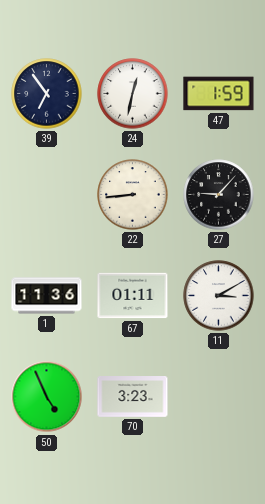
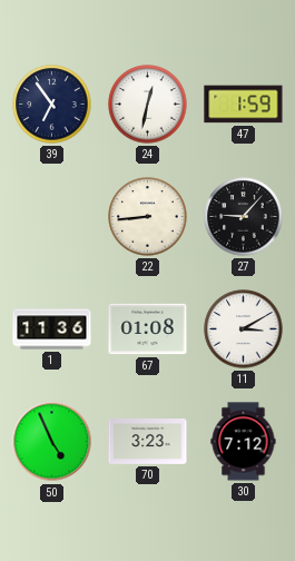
67: 01:11 -> 01:08
30: none -> 7:12
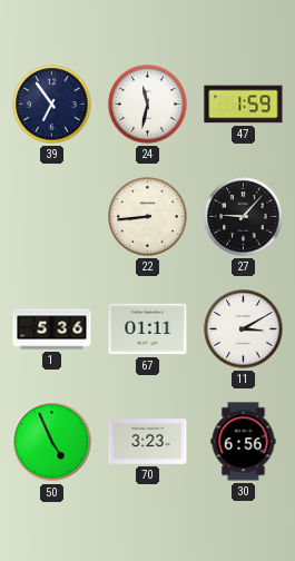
24: 12:32 -> 11:32
1: 11:36 -> 5:36
67: 01:08 -> 01:11
30: 7:12 -> 6:56
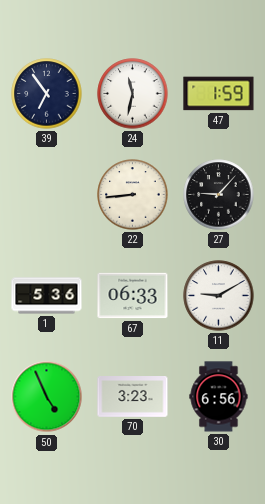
67: 01:11 -> 06:33
11: 3:10 -> 9:10
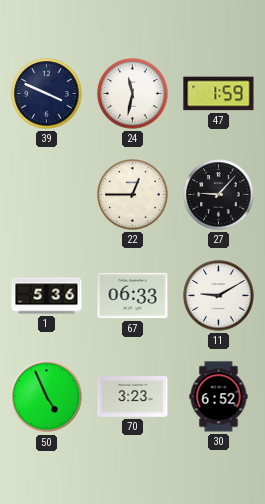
39: 6:54 -> 3:49
22: 8:44 -> 12:45
30: 6:56 -> 6:52
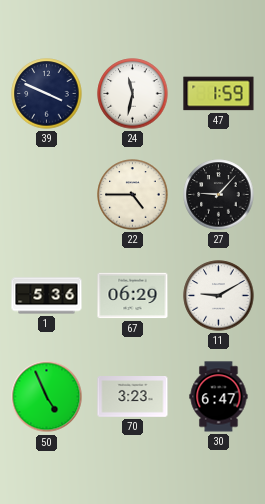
22: 12:45 -> 4:45
67: 06:33 -> 06:29
30: 6:52 -> 6:47
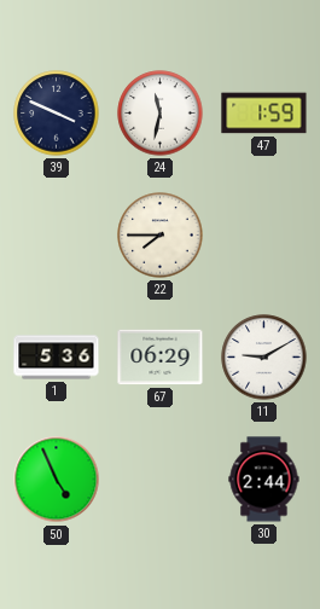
22: 4:45 -> 7:45
27: 9:07 -> none
70: 3:23 -> none
30: 6:47 -> 2:44
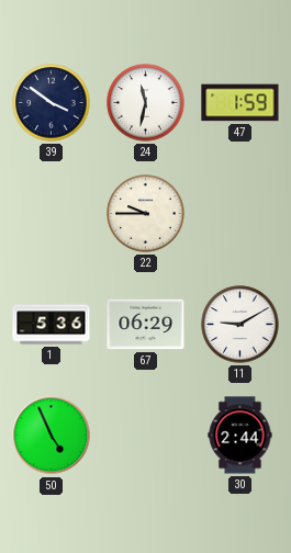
39: 3:49 -> 3:51
22: 7:45 -> 9:45
